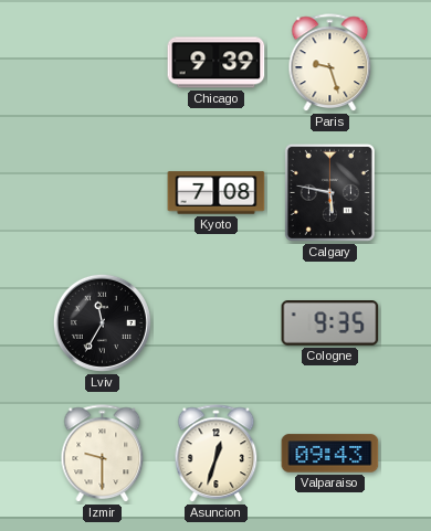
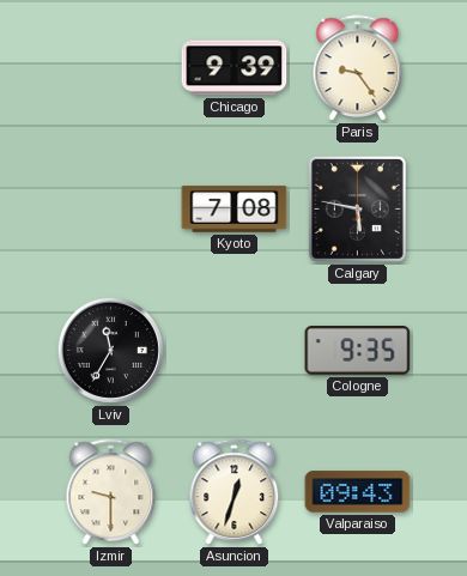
Paris: 9:27 -> 9:24
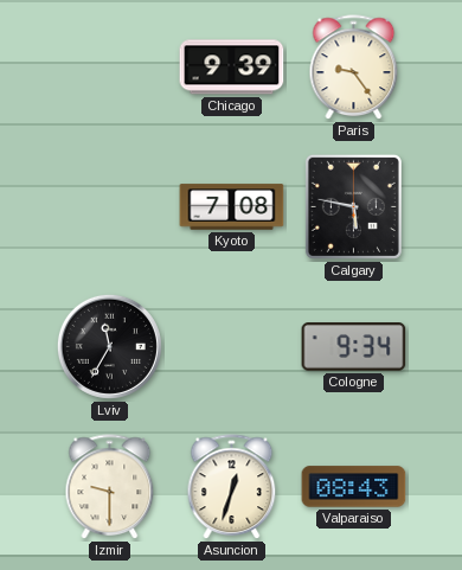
Cologne: 9:35 -> 9:34
Valparaiso: 09:43 -> 08:43
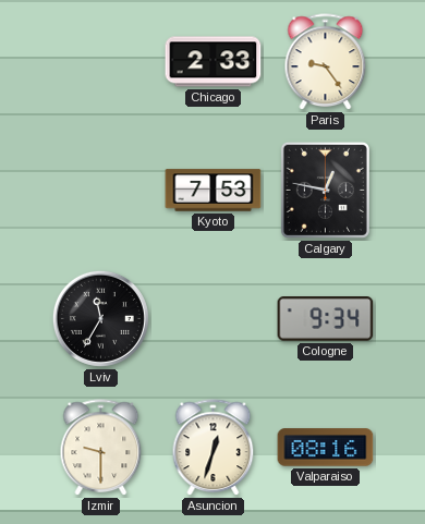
Chicago: 9:39 -> 2:33
Kyoto: 7:08 -> 7:53
Calgary: 5:47 -> 12:47
Valparaiso: 08:43 -> 08:16
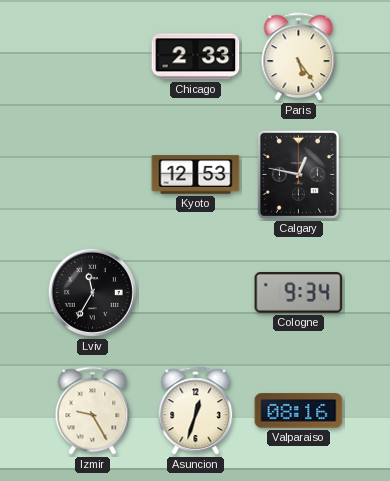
Paris: 9:24 -> 5:24
Kyoto: 7:53 -> 12:53
Izmir: 9:30 -> 9:25
